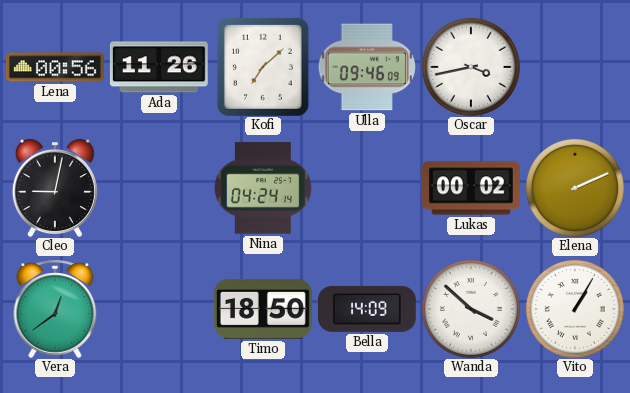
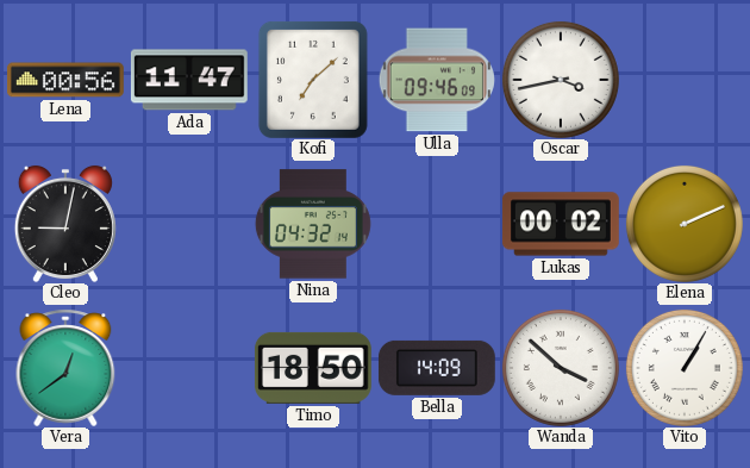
Ada: 11:26 -> 11:47
Nina: 04:24 -> 04:32
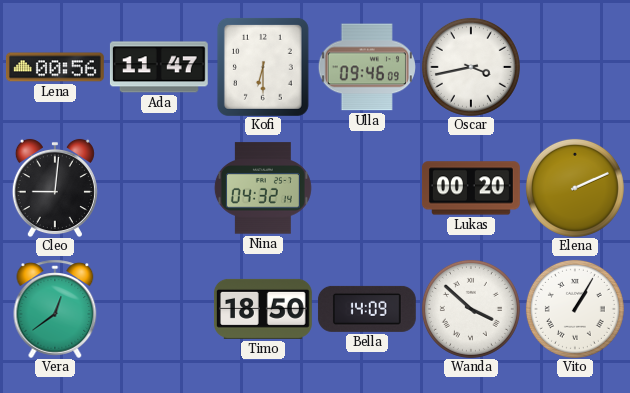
Kofi: 7:08 -> 6:30
Cleo: 9:02 -> 9:01
Lukas: 00:02 -> 00:20
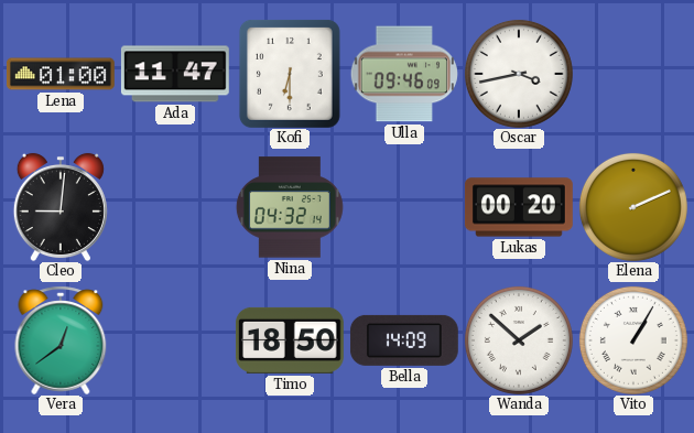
Lena: 00:56 -> 01:00
Wanda: 3:52 -> 1:52
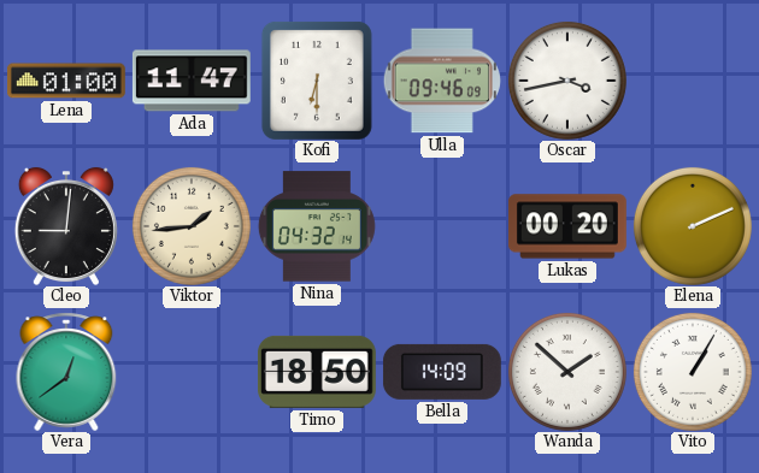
Viktor: none -> 1:44
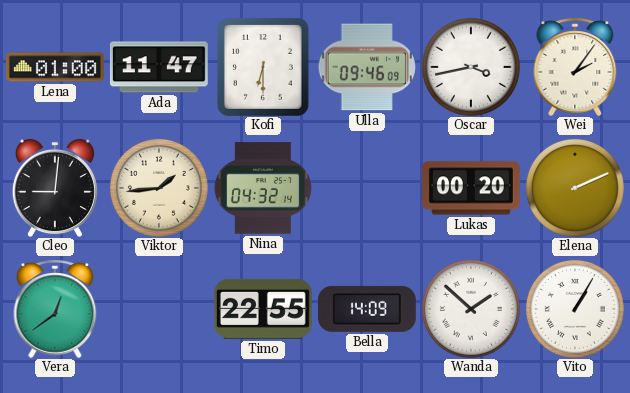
Wei: none -> 2:06
Timo: 18:50 -> 22:55
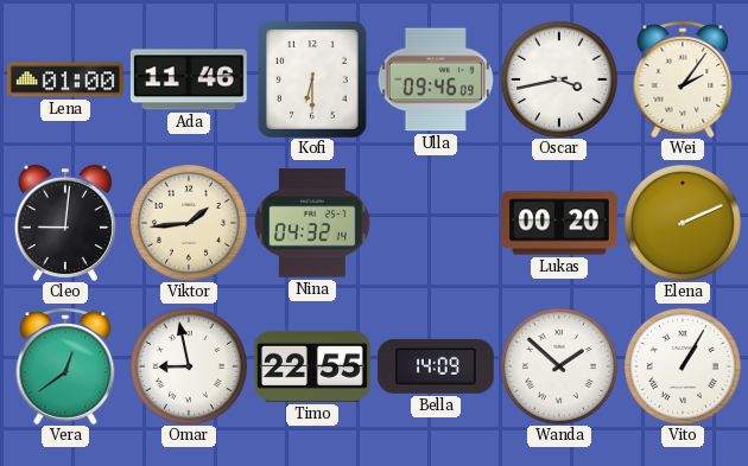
Ada: 11:47 -> 11:46
Omar: none -> 8:58
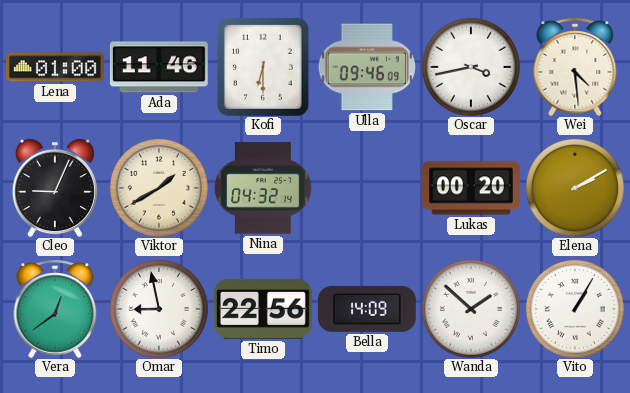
Wei: 2:06 -> 4:29
Cleo: 9:01 -> 9:04
Viktor: 1:44 -> 1:40
Elena: 2:11 -> 2:10
Timo: 22:55 -> 22:56
